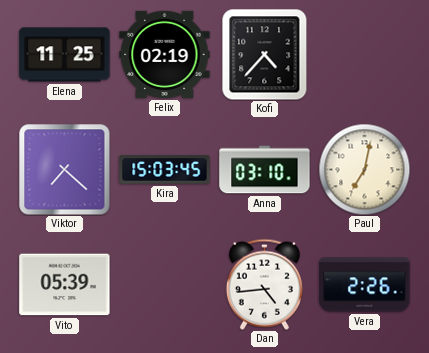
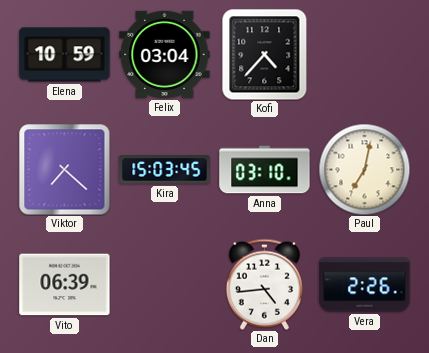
Elena: 11:25 -> 10:59
Felix: 02:19 -> 03:04
Vito: 05:39 -> 06:39
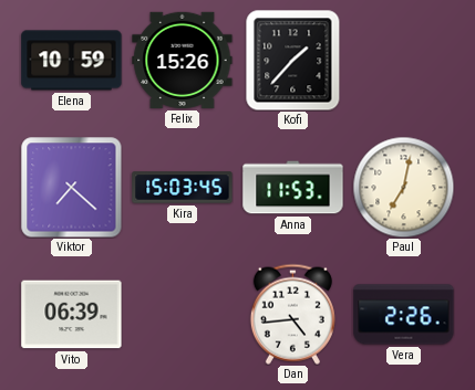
Felix: 03:04 -> 15:26
Kofi: 4:37 -> 1:37
Anna: 03:10 -> 11:53
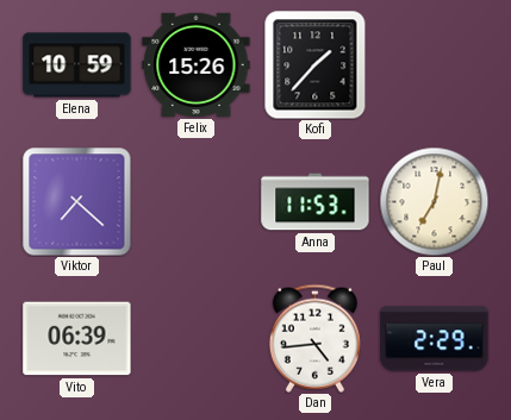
Kira: 15:03 -> none
Vera: 2:26 -> 2:29
